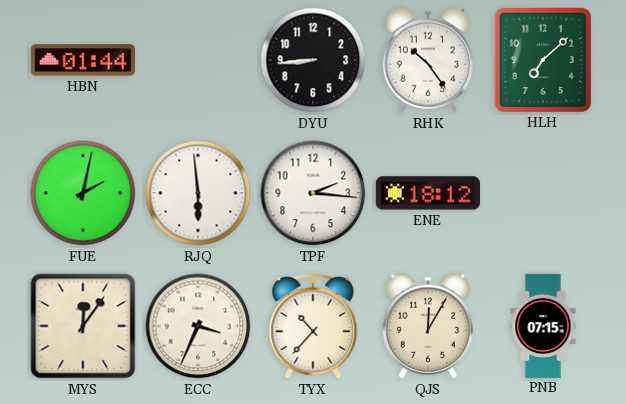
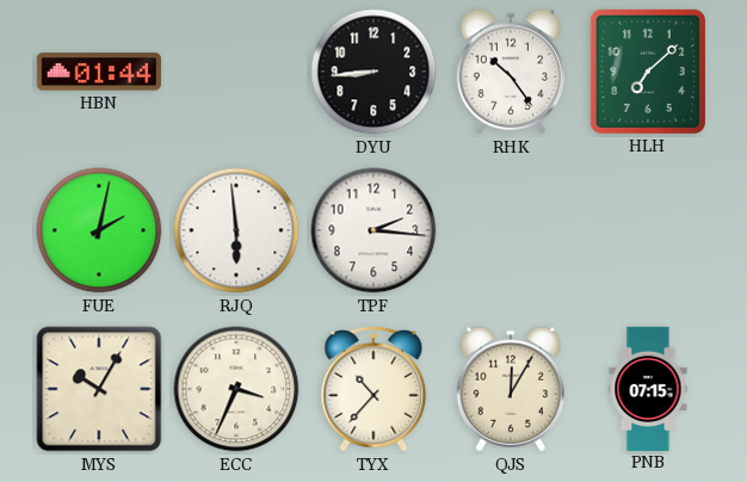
ENE: 18:12 -> none
MYS: 12:06 -> 10:05
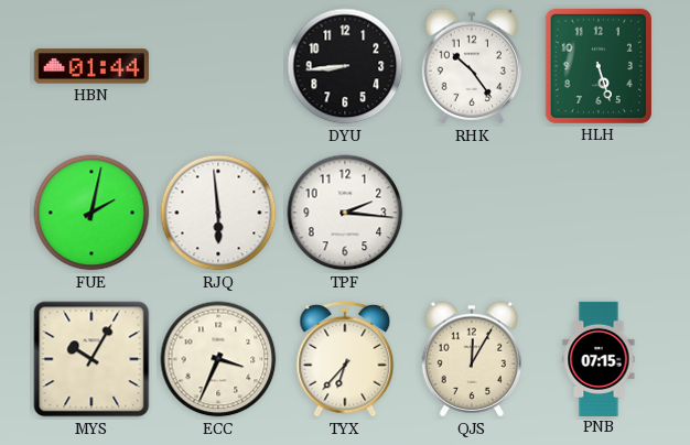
HLH: 7:08 -> 5:27
TYX: 10:37 -> 6:37
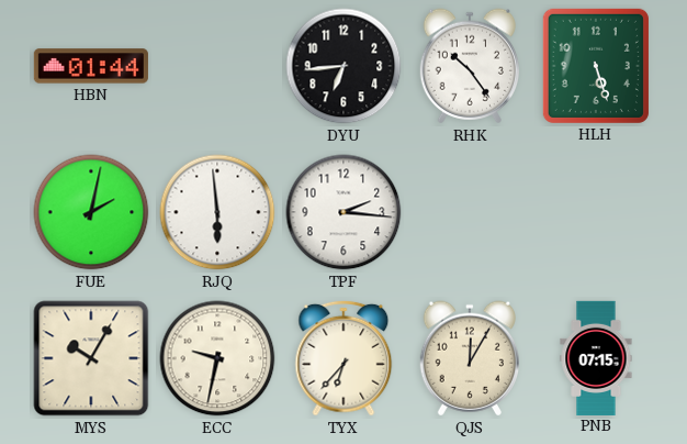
DYU: 8:44 -> 6:44
ECC: 3:34 -> 9:32
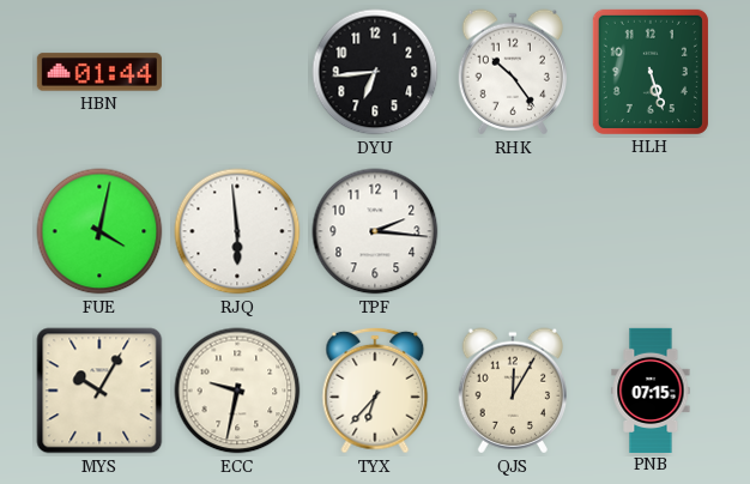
FUE: 2:02 -> 4:02
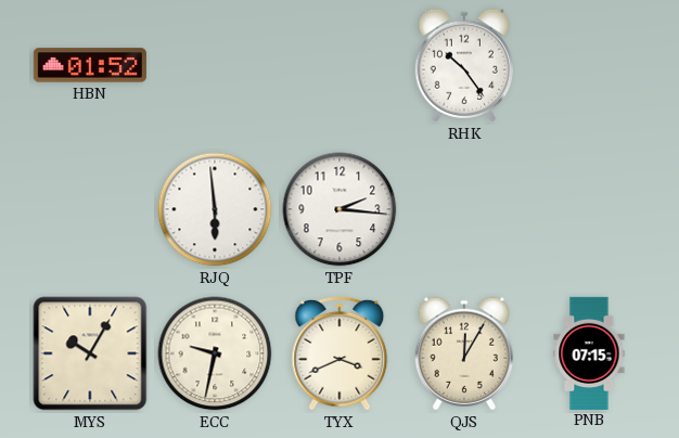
HBN: 01:44 -> 01:52
DYU: 6:44 -> none
HLH: 5:27 -> none
FUE: 4:02 -> none
TYX: 6:37 -> 3:41
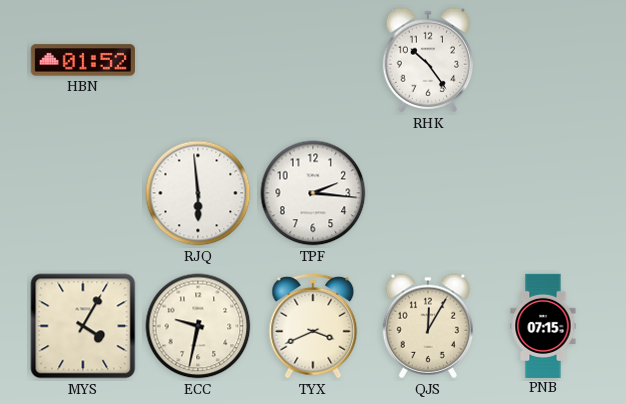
MYS: 10:05 -> 4:05
